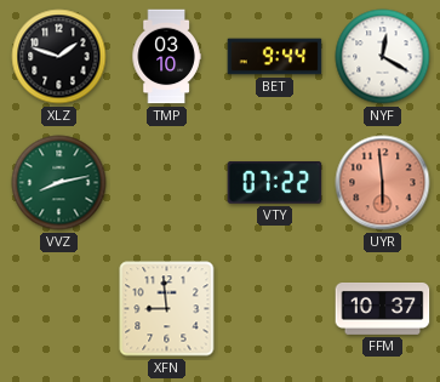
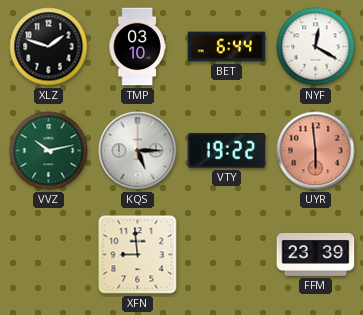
BET: 9:44 -> 6:44
VVZ: 8:13 -> 10:13
KQS: none -> 5:15
VTY: 07:22 -> 19:22
FFM: 10:37 -> 23:39
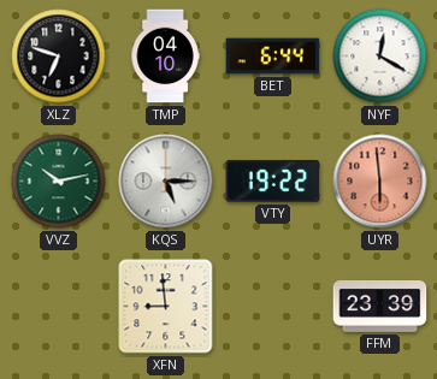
XLZ: 1:48 -> 6:48
TMP: 03:10 -> 04:10
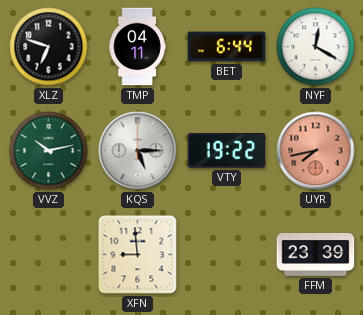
TMP: 04:10 -> 04:11
UYR: 5:59 -> 7:43
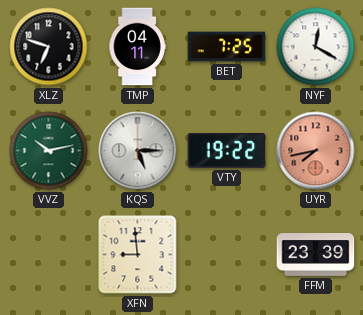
BET: 6:44 -> 7:25
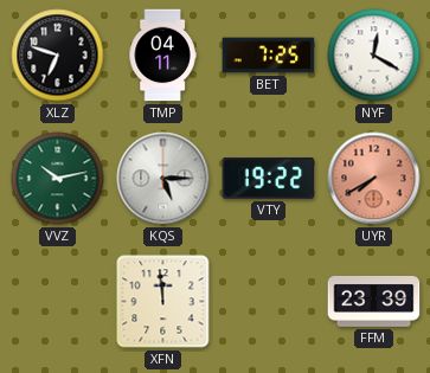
UYR: 7:43 -> 7:40
XFN: 8:59 -> 11:59
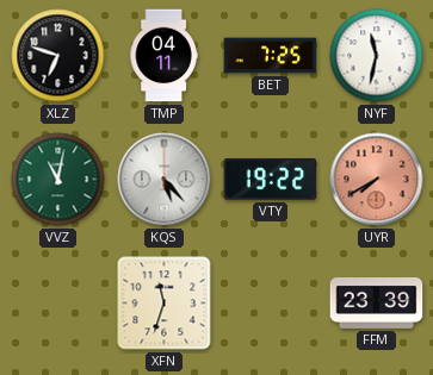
NYF: 12:20 -> 11:32
VVZ: 10:13 -> 11:02
KQS: 5:15 -> 5:23
XFN: 11:59 -> 11:33
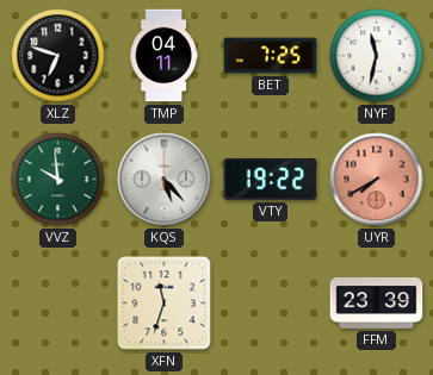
VVZ: 11:02 -> 9:59
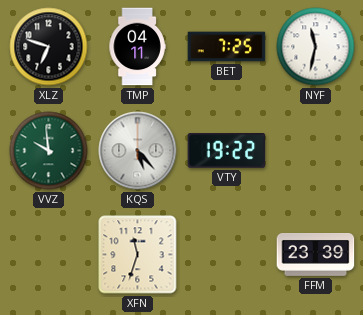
UYR: 7:40 -> none
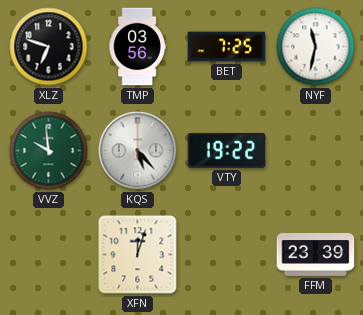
TMP: 04:11 -> 03:56
XFN: 11:33 -> 12:03
